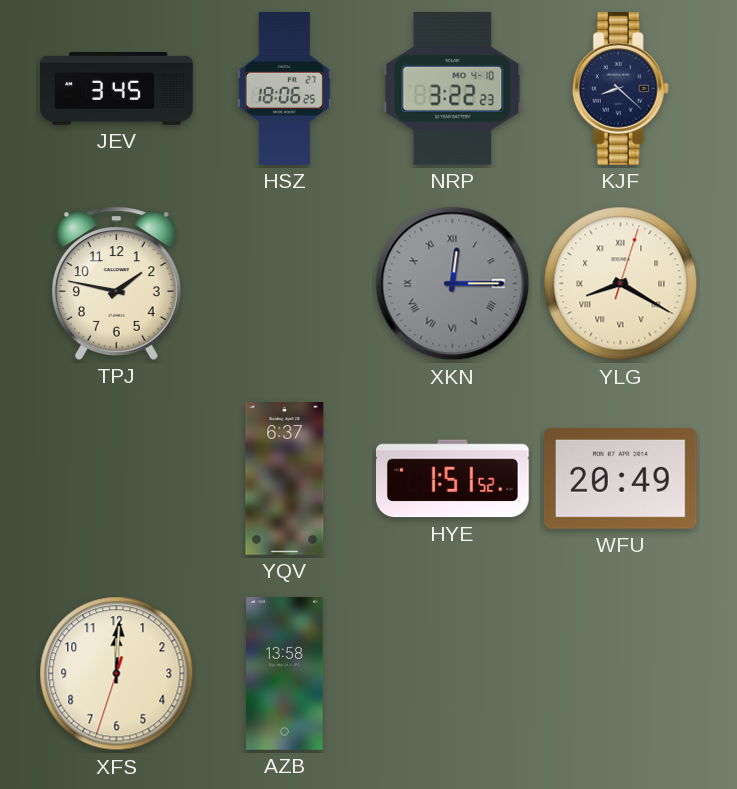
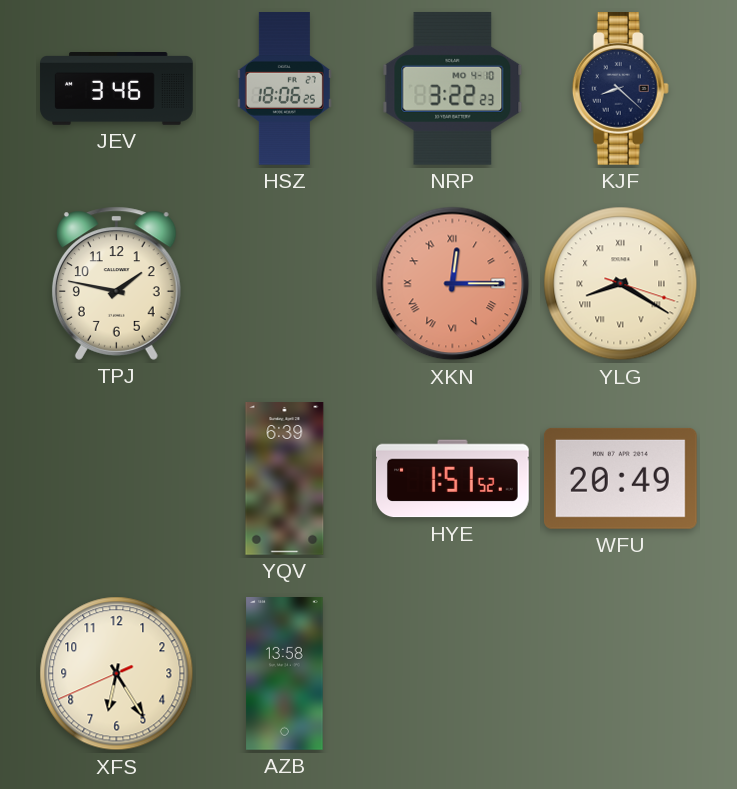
JEV: 3:45 -> 3:46
XKN dial: grey -> salmon
YLG: 8:20:03 -> 8:20:18
YQV: 6:37 -> 6:39
XFS: 12:00 -> 6:24
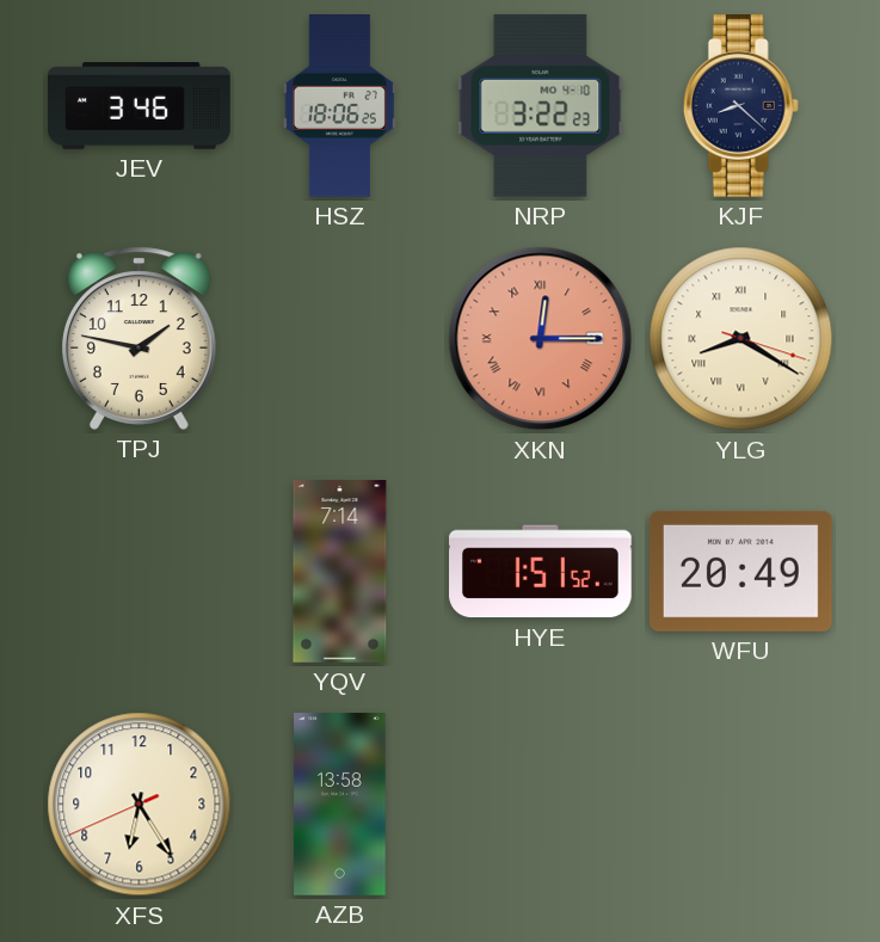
YQV: 6:39 -> 7:14
